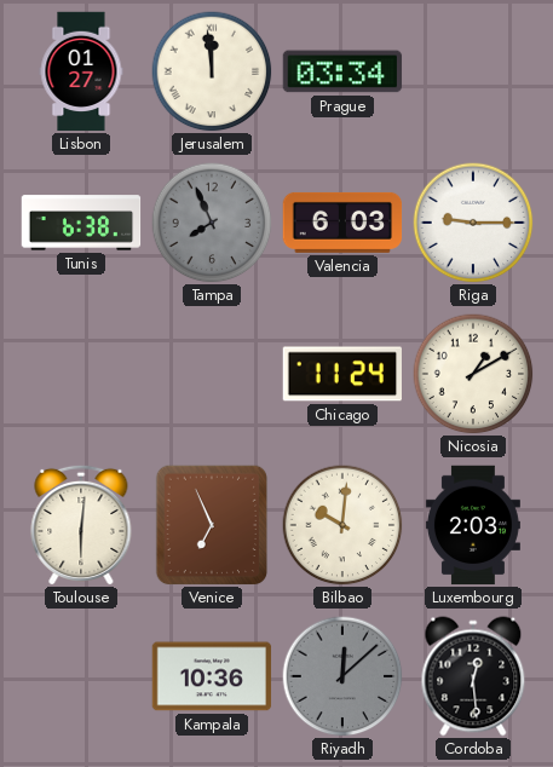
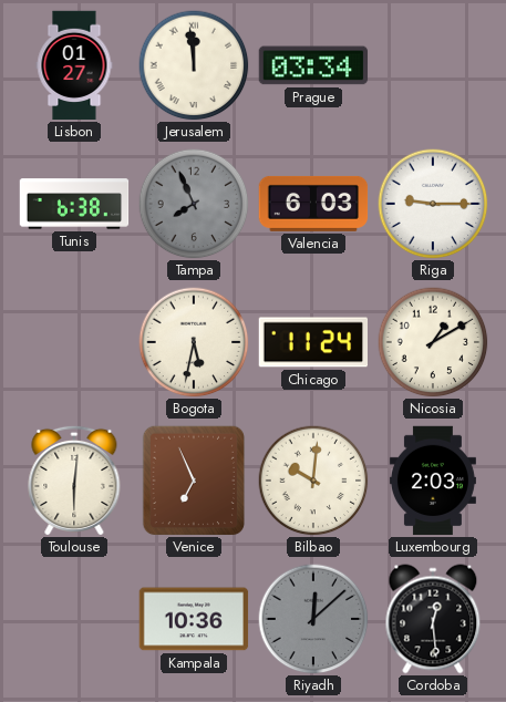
Bogota: none -> 5:32
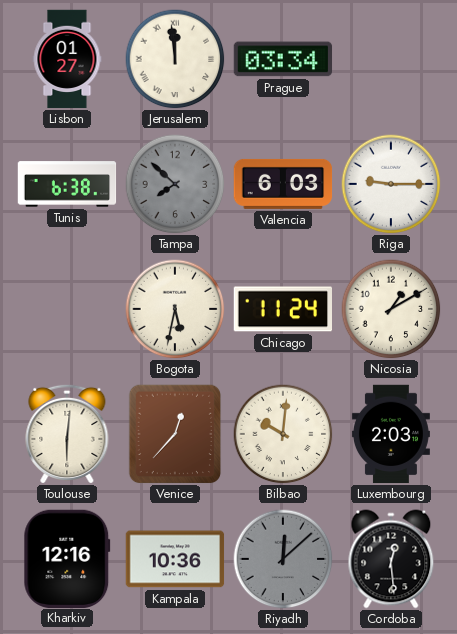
Tampa: 7:56 -> 7:52
Venice: 6:56 -> 12:37
Kharkiv: none -> 12:16
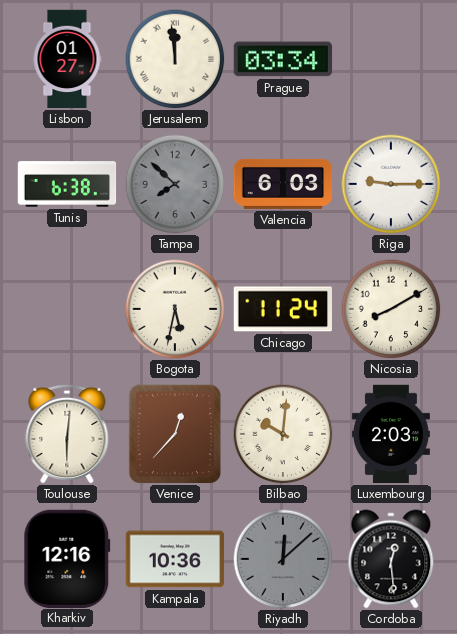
Nicosia: 1:10 -> 8:10
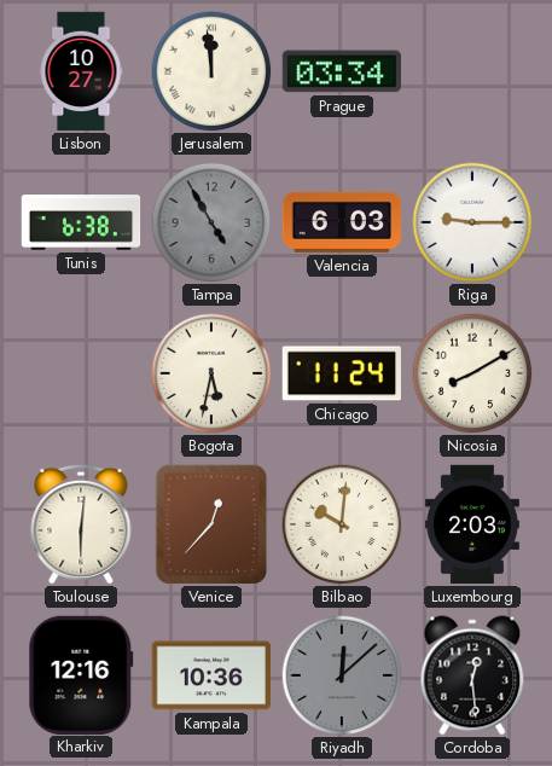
Lisbon: 01:27 -> 10:27
Tampa: 7:52 -> 4:55
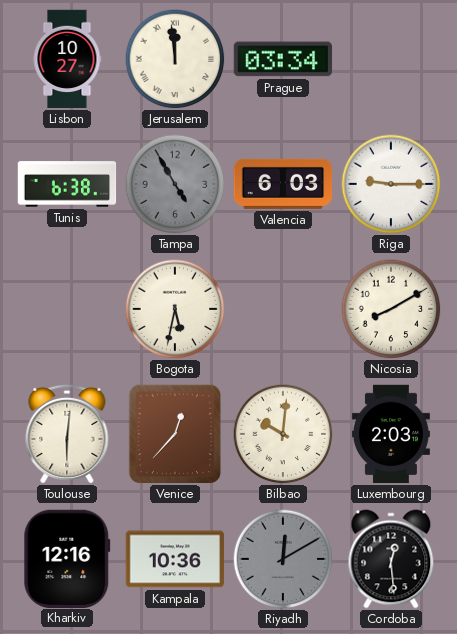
Chicago: 11:24 -> none
Riyadh: 12:08 -> 12:10
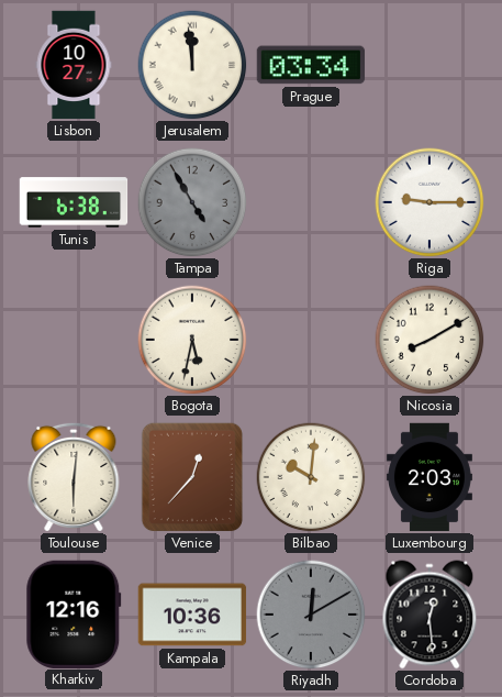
Valencia: 6:03 -> none
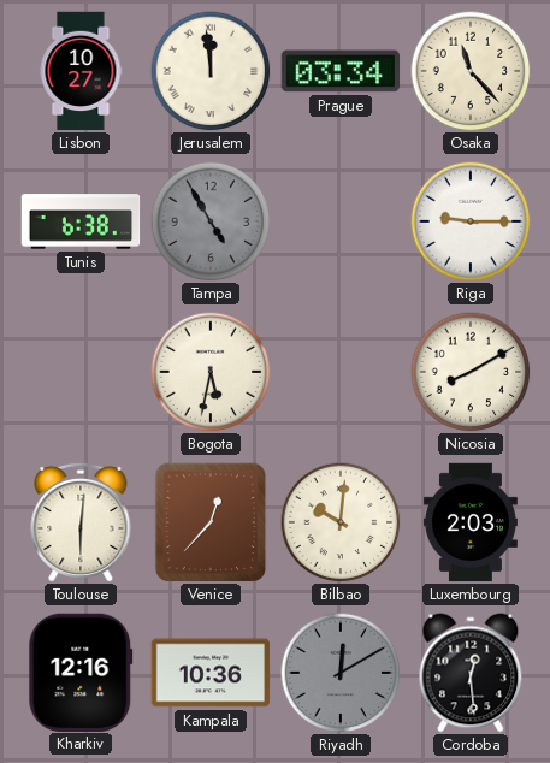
Osaka: none -> 11:23
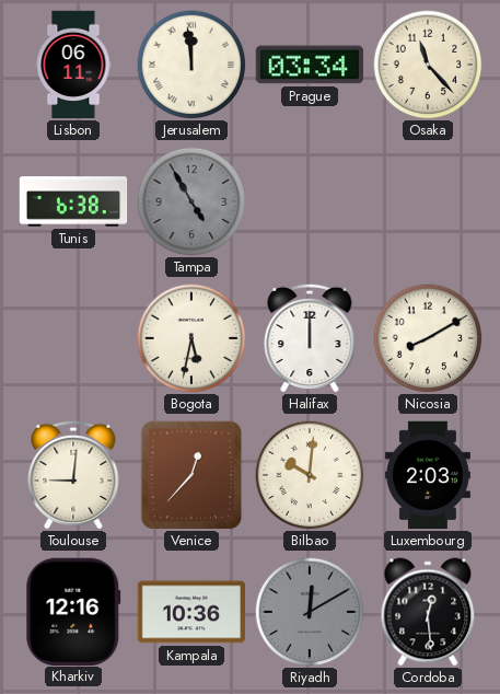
Lisbon: 10:27 -> 06:11
Riga: 9:15 -> none
Halifax: none -> 12:00
Toulouse: 6:01 -> 9:01
